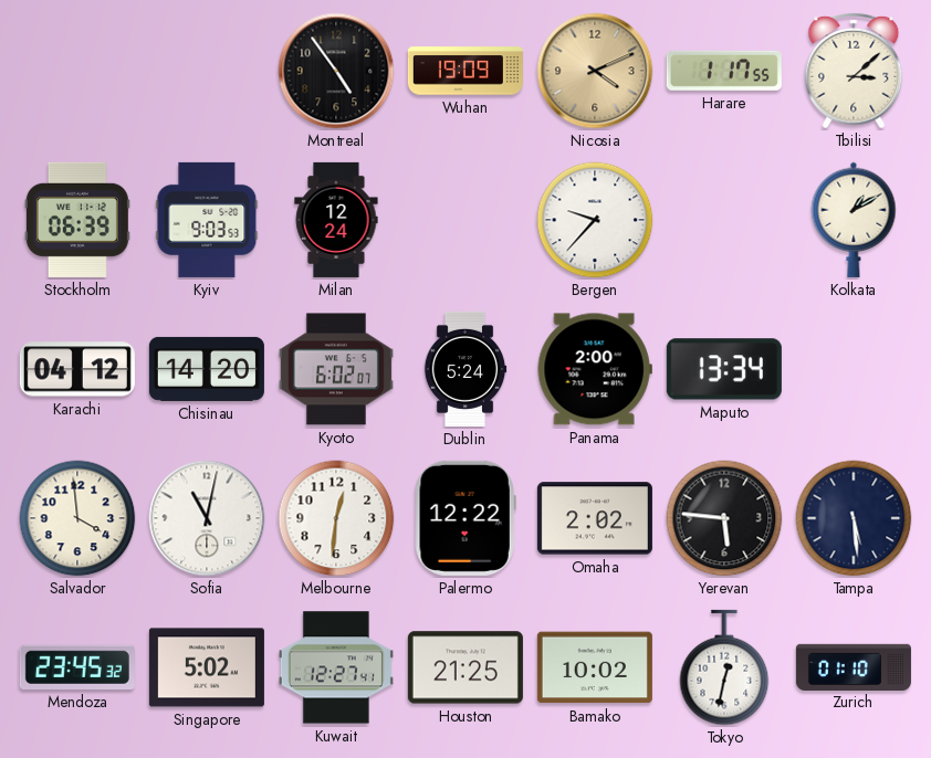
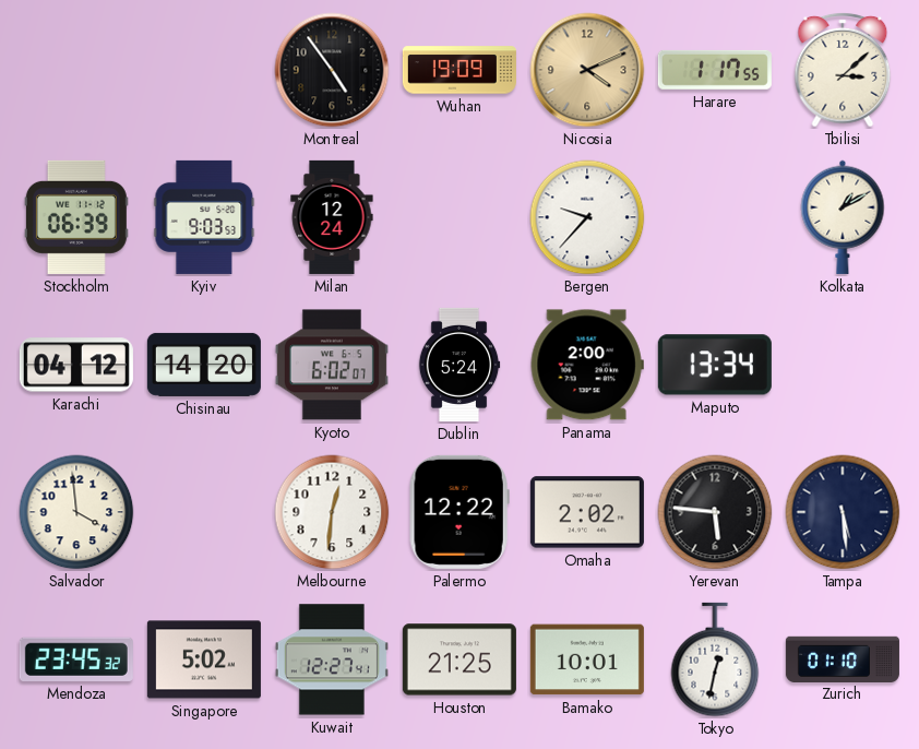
Sofia: 11:02 -> none
Bamako: 10:02 -> 10:01
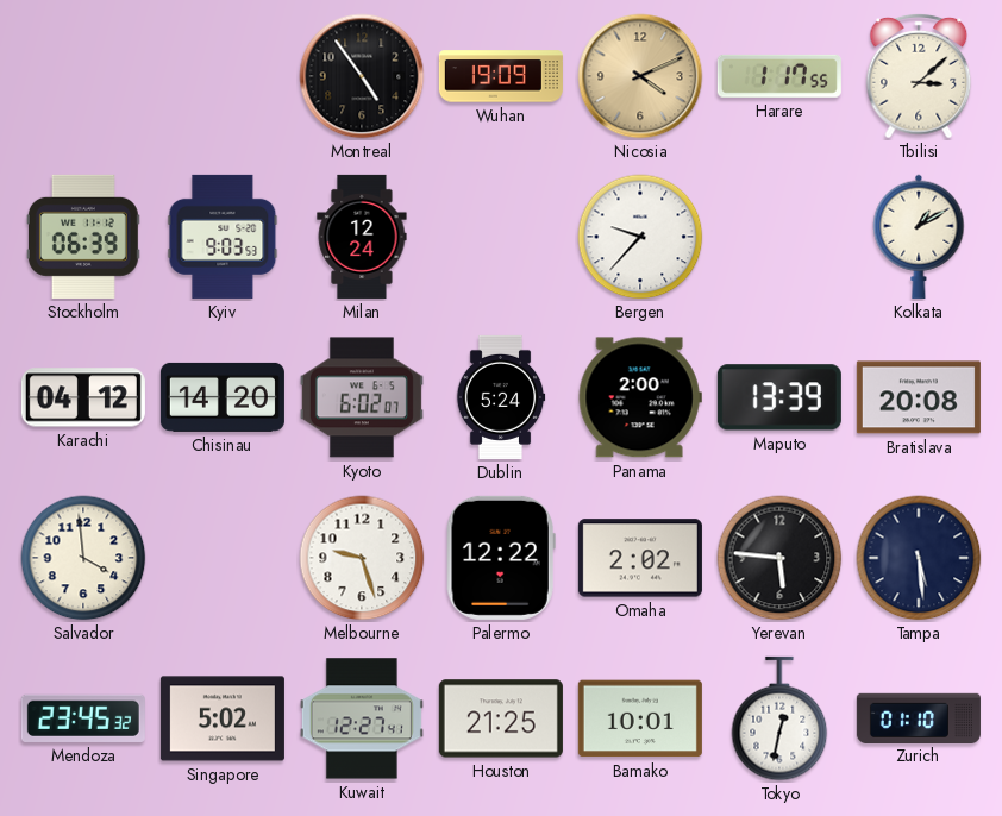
Maputo: 13:34 -> 13:39
Bratislava: none -> 20:08
Melbourne: 12:31 -> 9:27
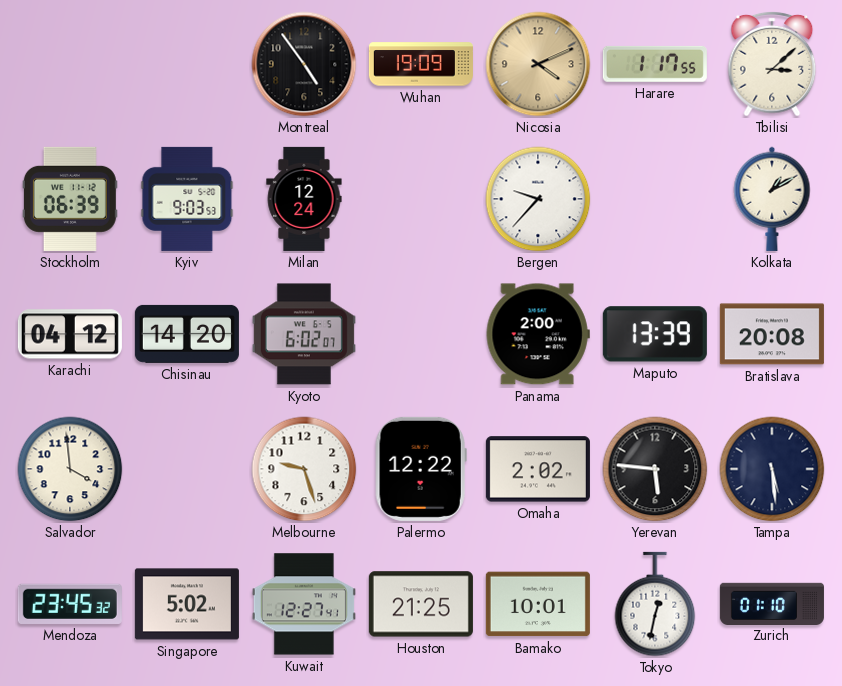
Dublin: 5:24 -> none
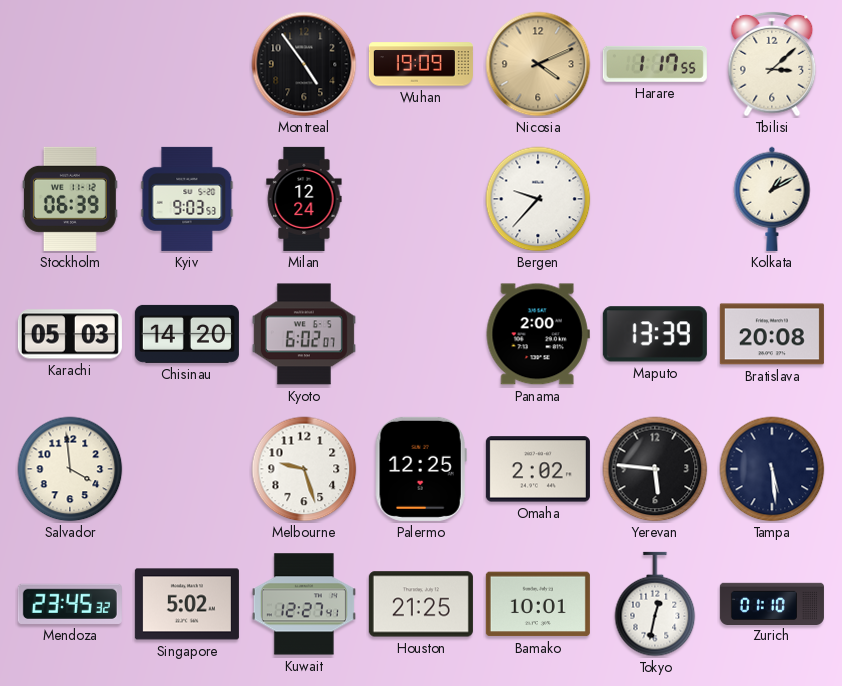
Karachi: 04:12 -> 05:03
Palermo: 12:22 -> 12:25
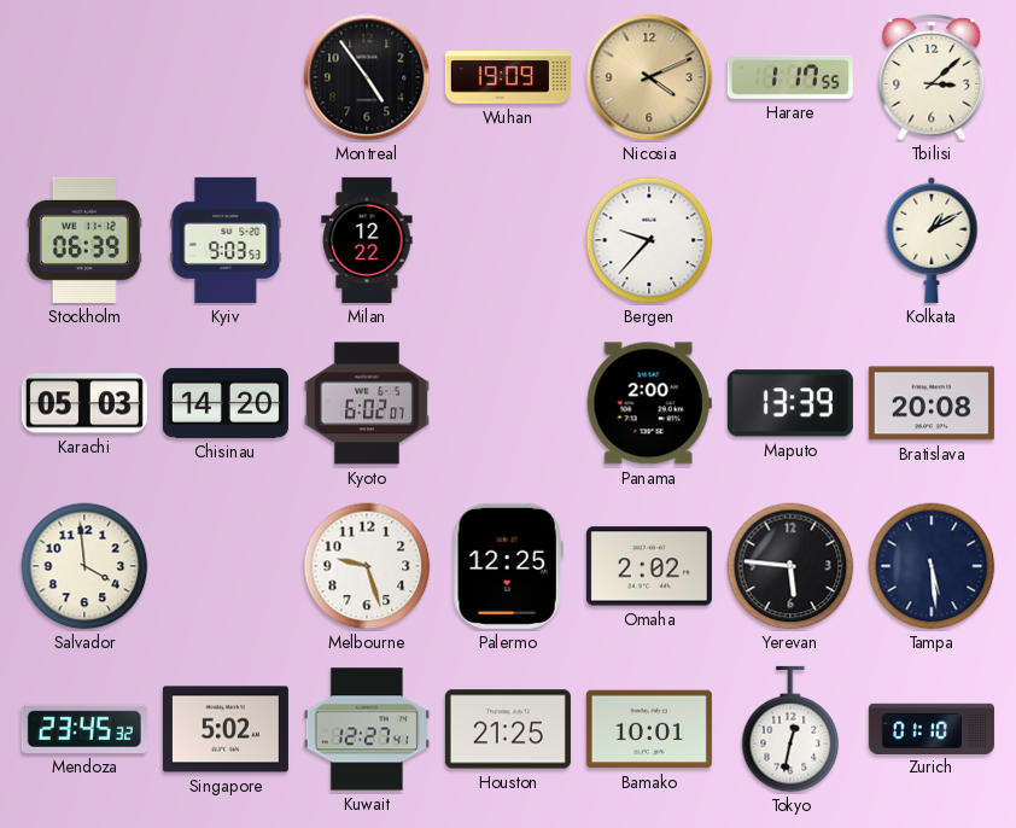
Milan: 12:24 -> 12:22
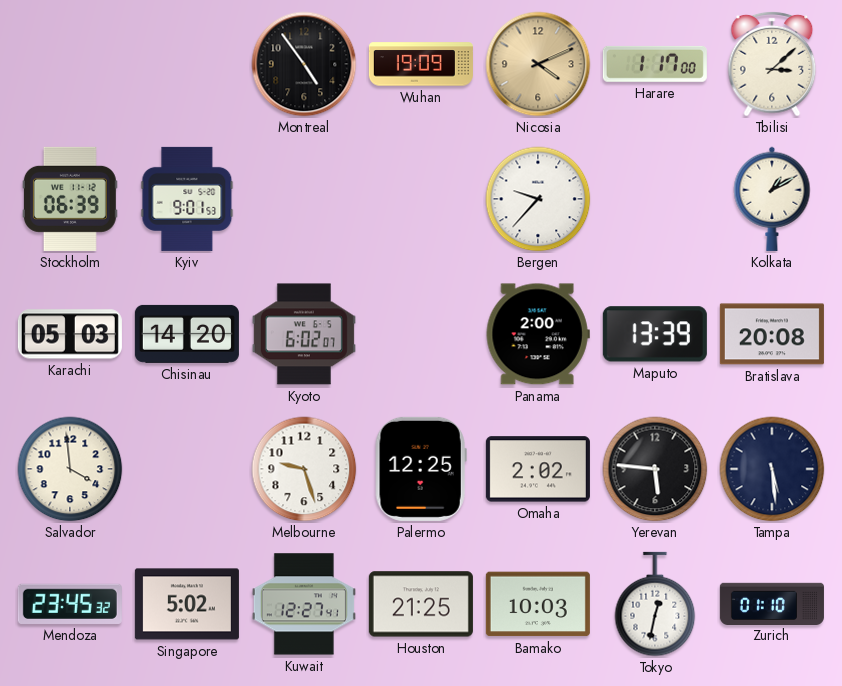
Harare: 1:17:55 -> 1:17:00
Kyiv: 9:03 -> 9:01
Milan: 12:22 -> none
Bamako: 10:01 -> 10:03
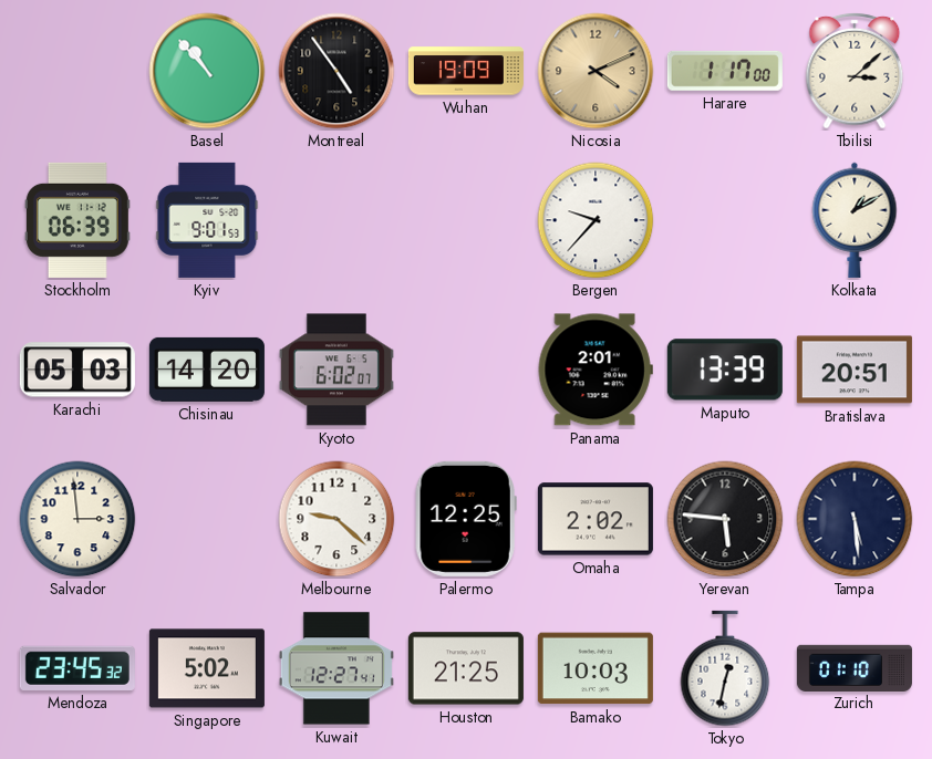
Basel: none -> 10:53
Panama: 2:00 -> 2:01
Bratislava: 20:08 -> 20:51
Salvador: 3:59 -> 2:59
Melbourne: 9:27 -> 9:22
